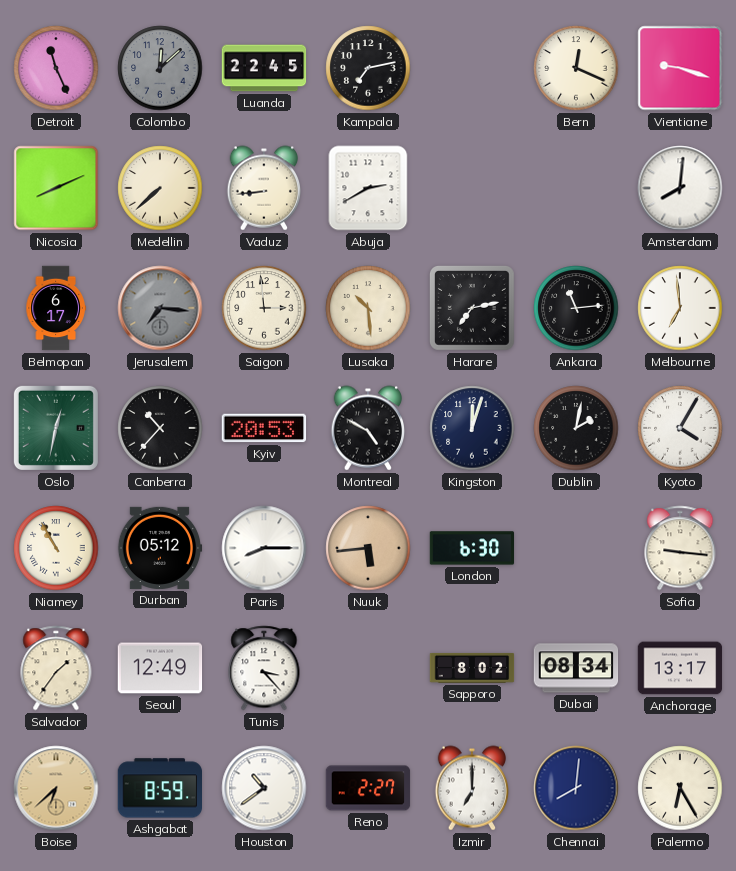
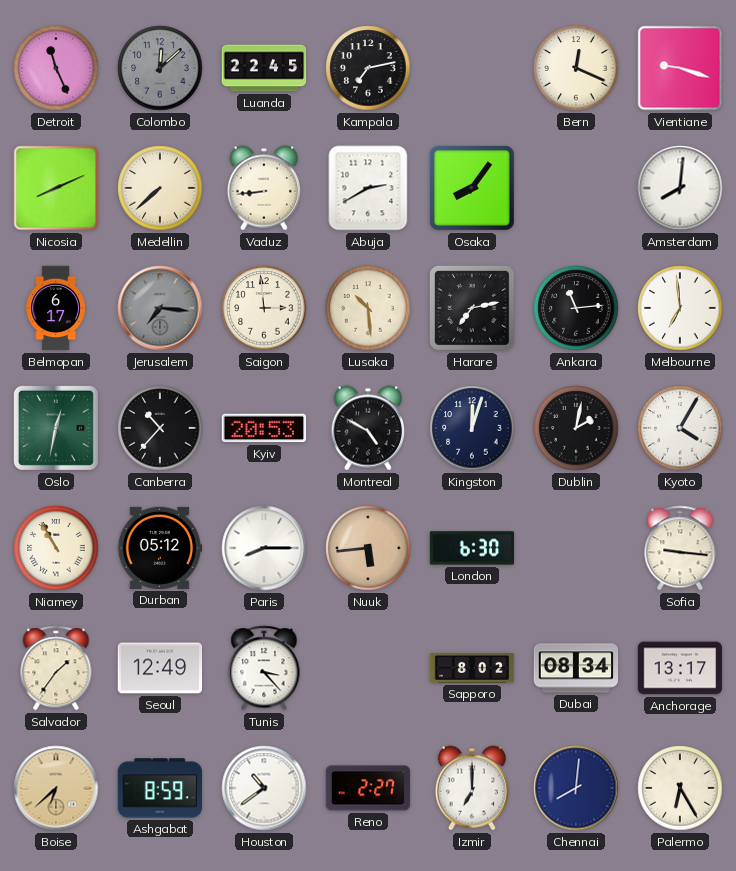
Osaka: none -> 8:06
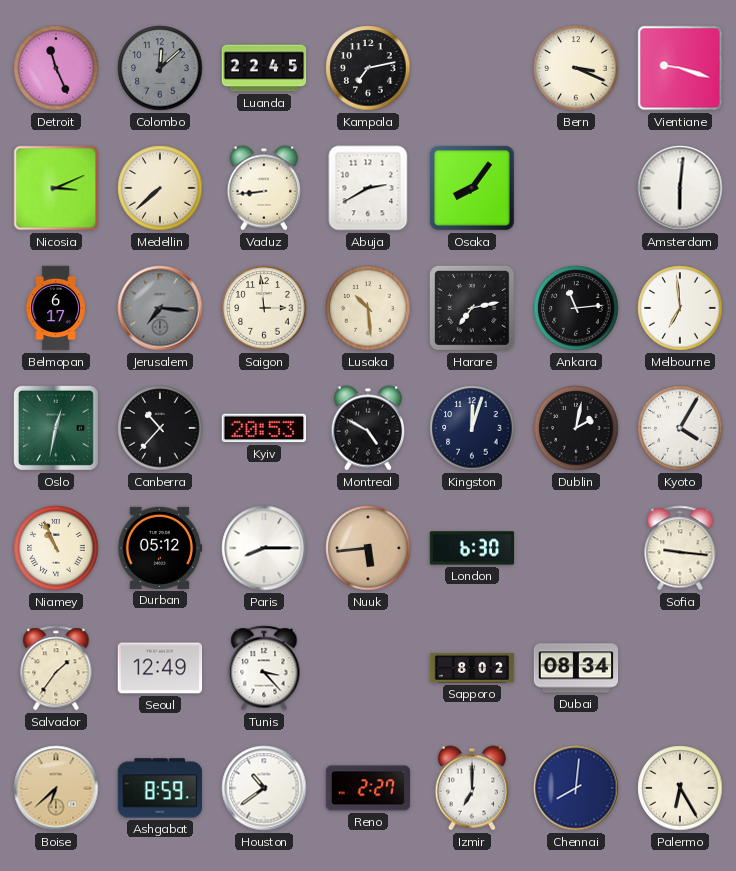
Bern: 12:19 -> 3:19
Nicosia: 8:11 -> 3:11
Amsterdam: 8:01 -> 6:01
Niamey: 10:55 -> 10:56
Anchorage: 13:17 -> none
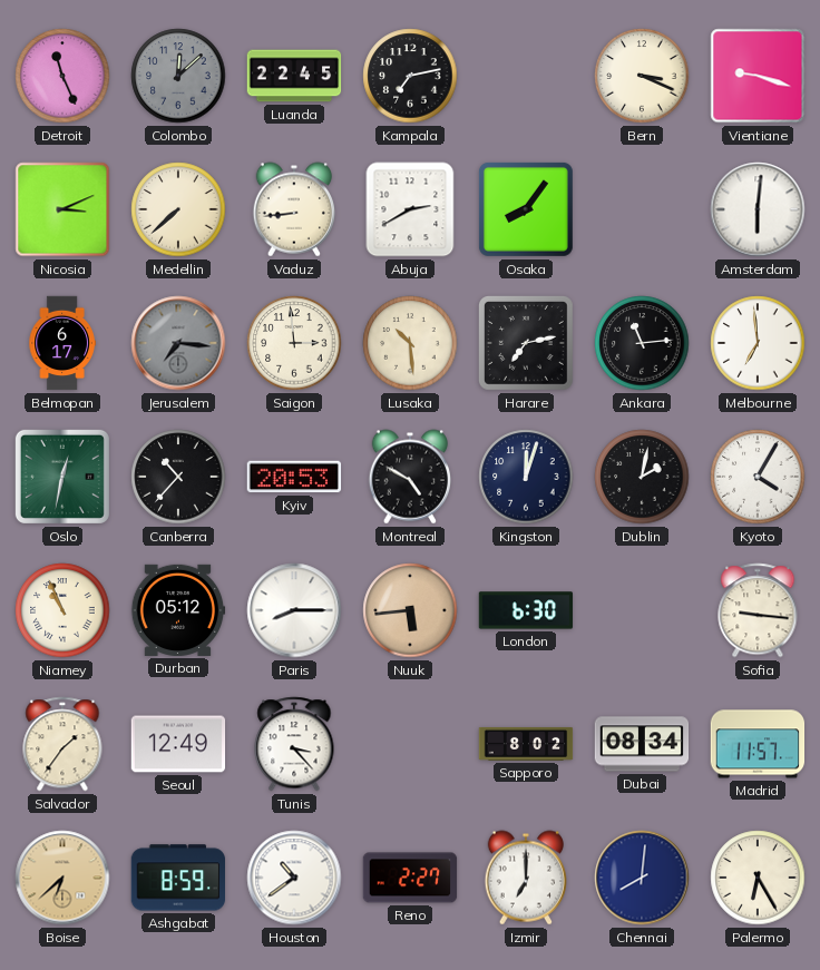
Madrid: none -> 11:57
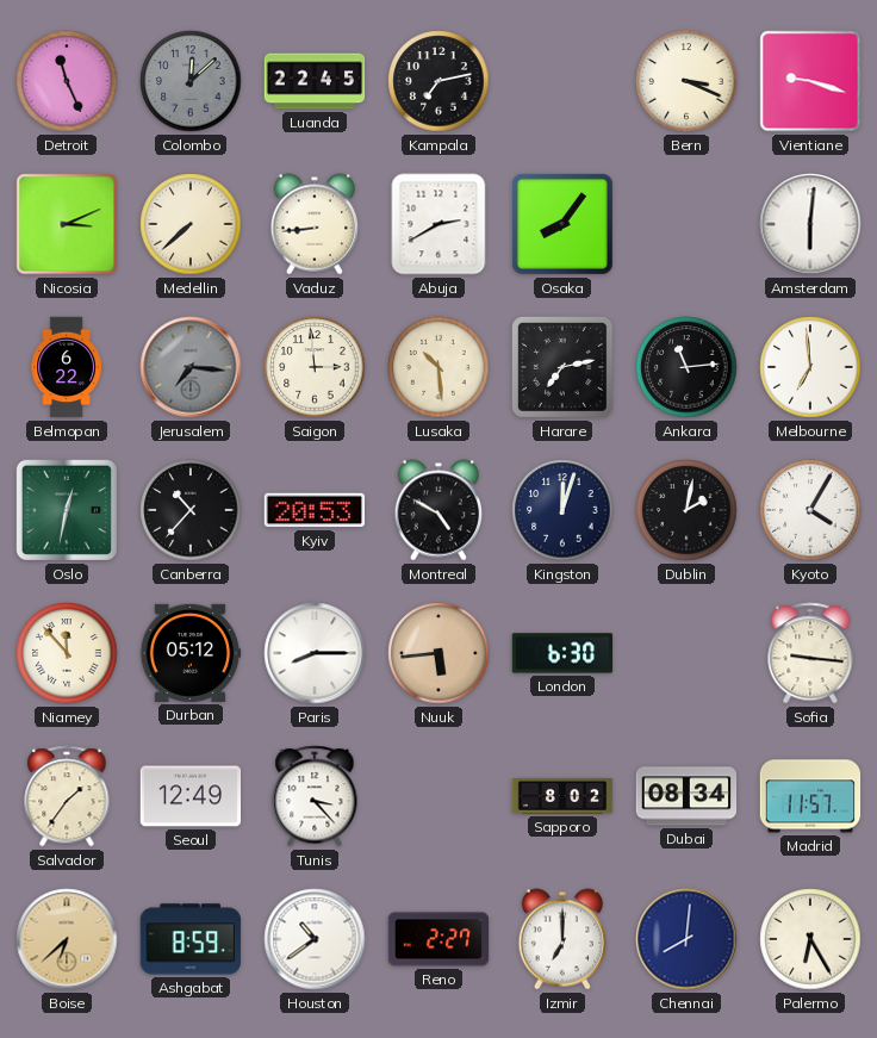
Belmopan: 6:17 -> 6:22
Niamey: 10:56 -> 11:53
